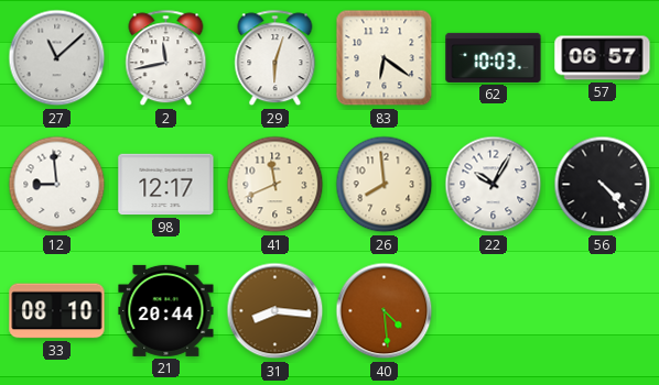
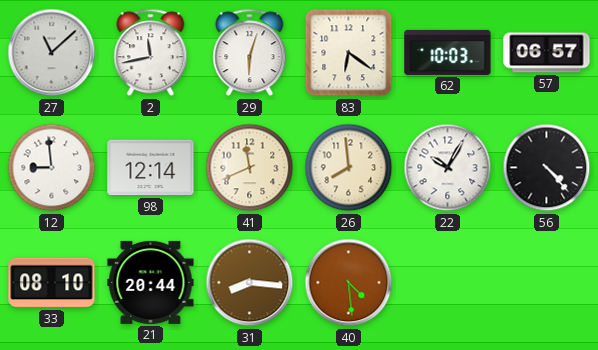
98: 12:17 -> 12:14
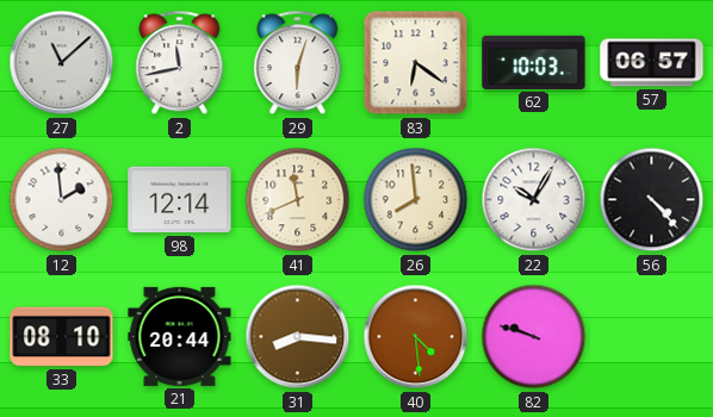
12: 8:59 -> 1:59
82: none -> 9:48
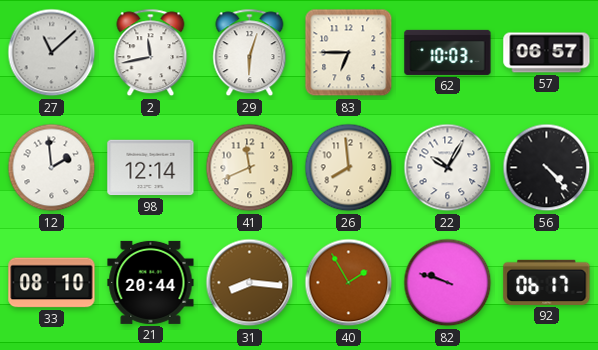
83: 6:21 -> 6:45
40: 4:29 -> 1:55
92: none -> 06:17
